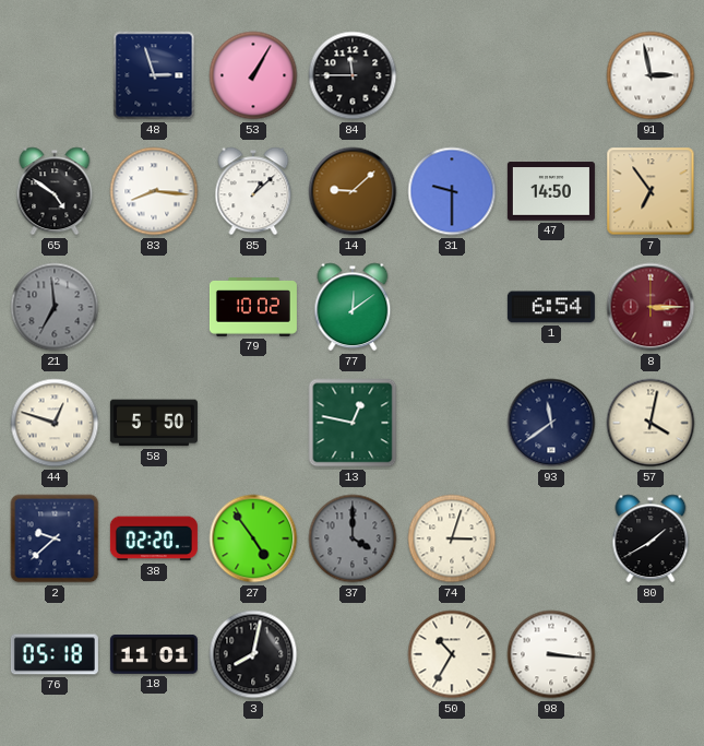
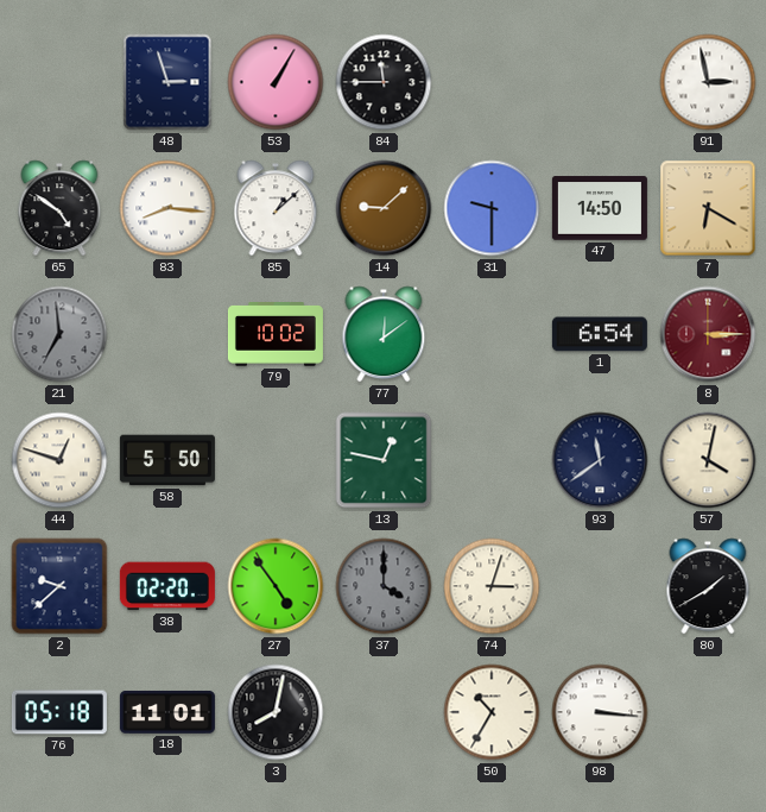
7: 6:54 -> 6:20
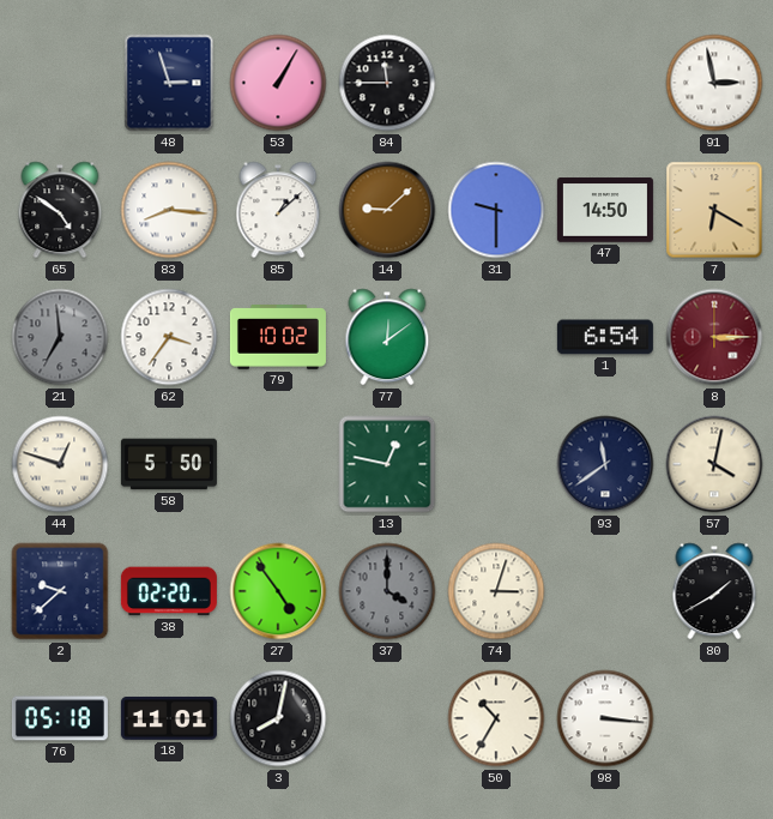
62: none -> 3:36
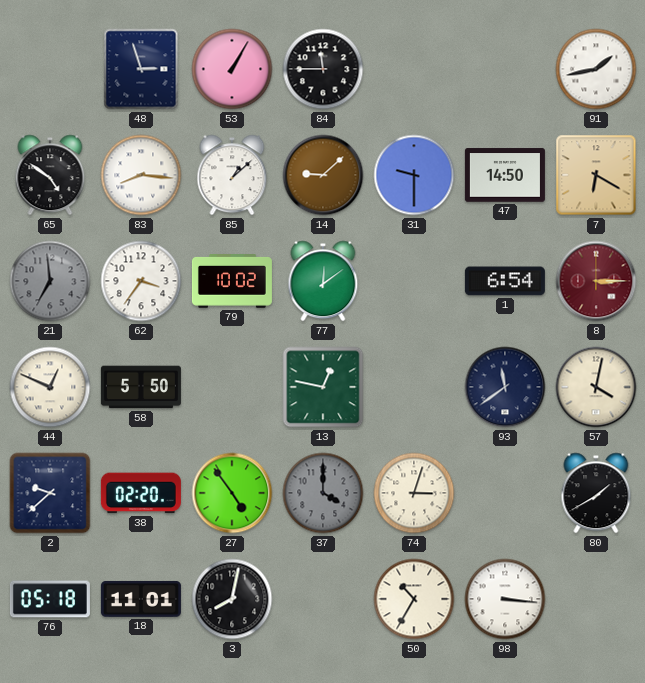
91: 2:58 -> 1:43
44: 12:48 -> 12:49
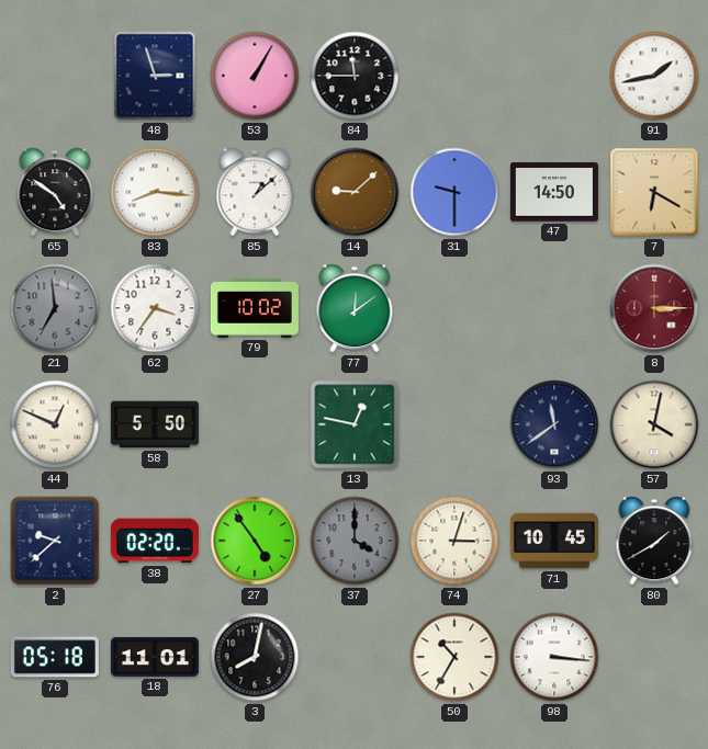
1: 6:54 -> none
71: none -> 10:45
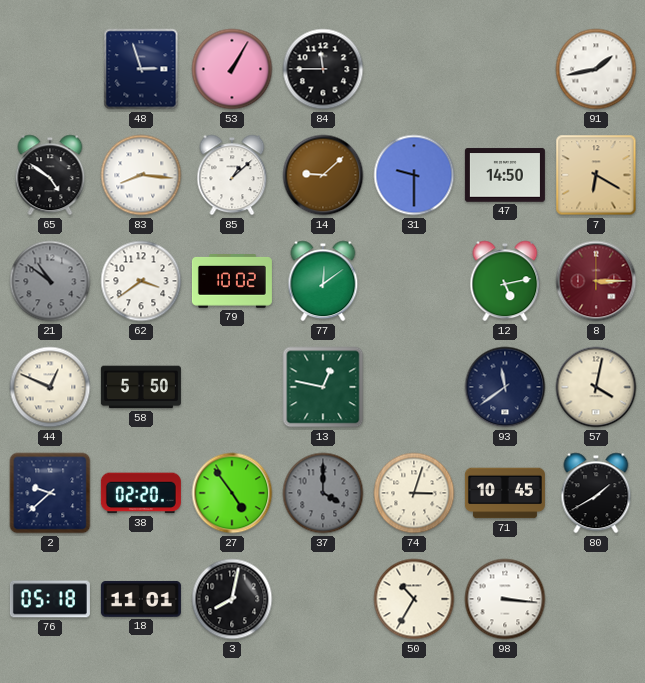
21: 6:59 -> 10:51
62: 3:36 -> 3:39
12: none -> 5:13
